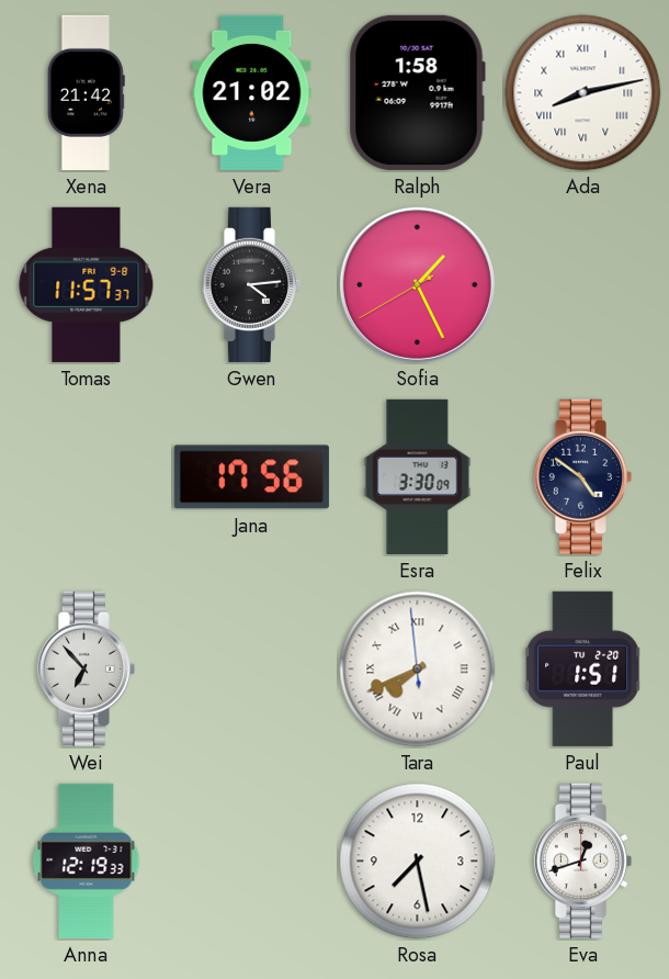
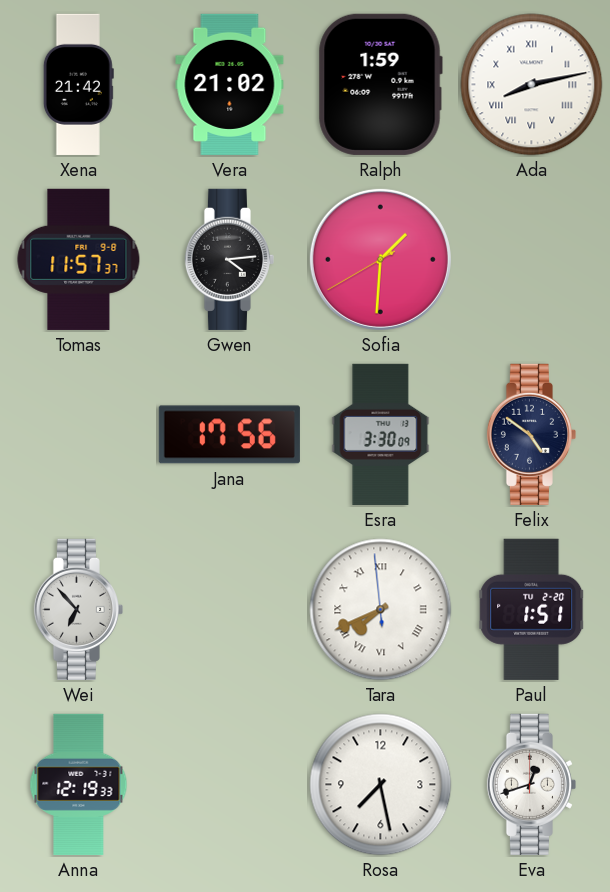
Ralph: 1:58 -> 1:59
Sofia: 1:25 -> 1:30
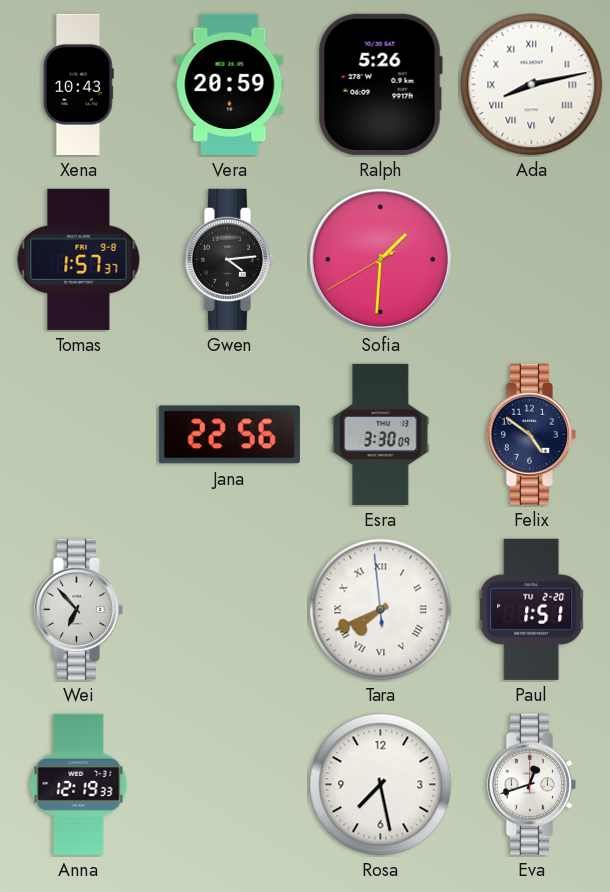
Xena: 21:42 -> 10:43
Vera: 21:02 -> 20:59
Ralph: 1:59 -> 5:26
Tomas: 11:57 -> 1:57
Jana: 17:56 -> 22:56
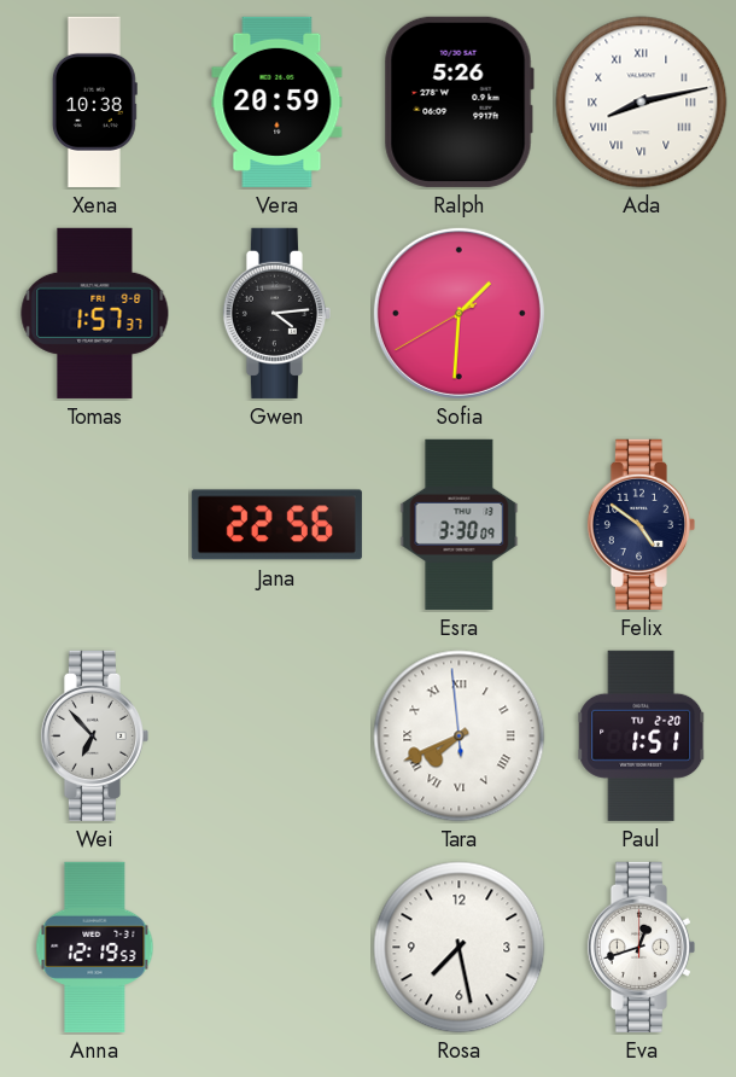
Xena: 10:43 -> 10:38
Anna: 12:19:33 -> 12:19:53
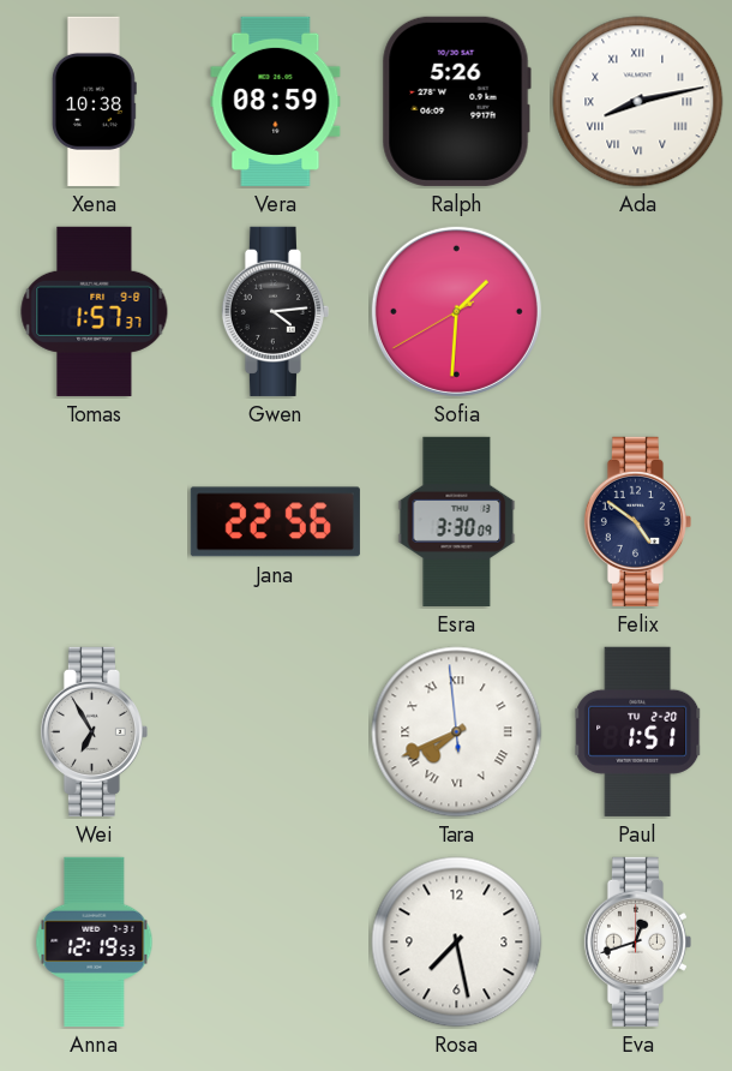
Vera: 20:59 -> 08:59
Wei: 6:53 -> 6:55
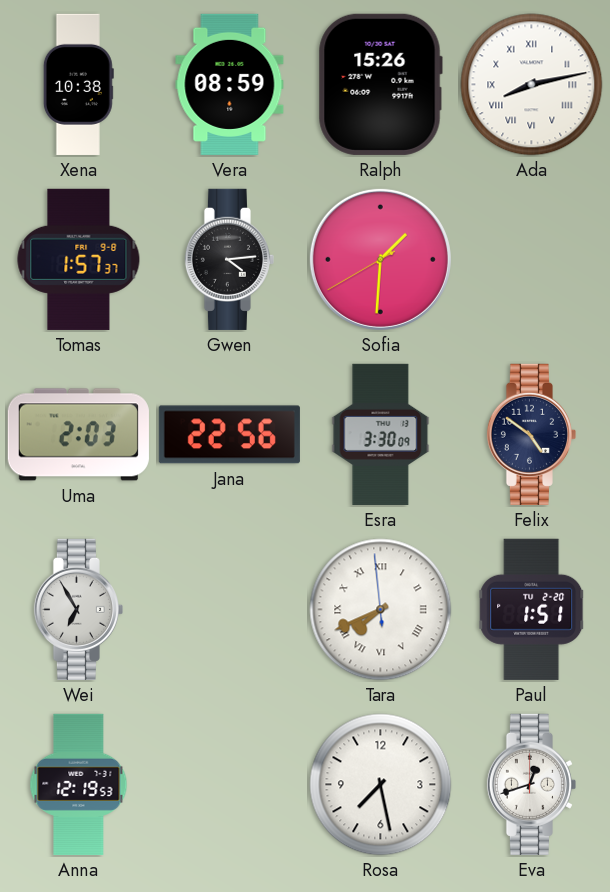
Ralph: 5:26 -> 15:26
Uma: none -> 2:03
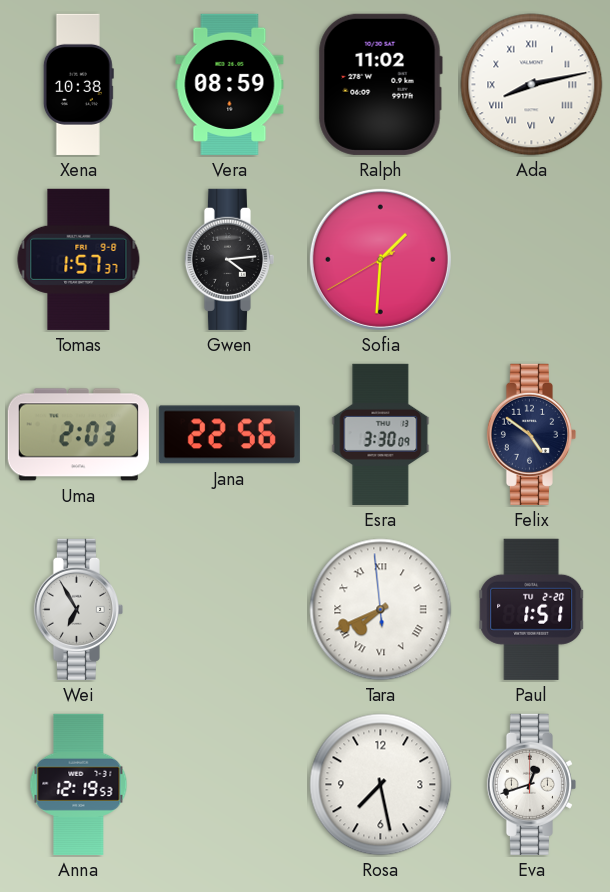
Ralph: 15:26 -> 11:02
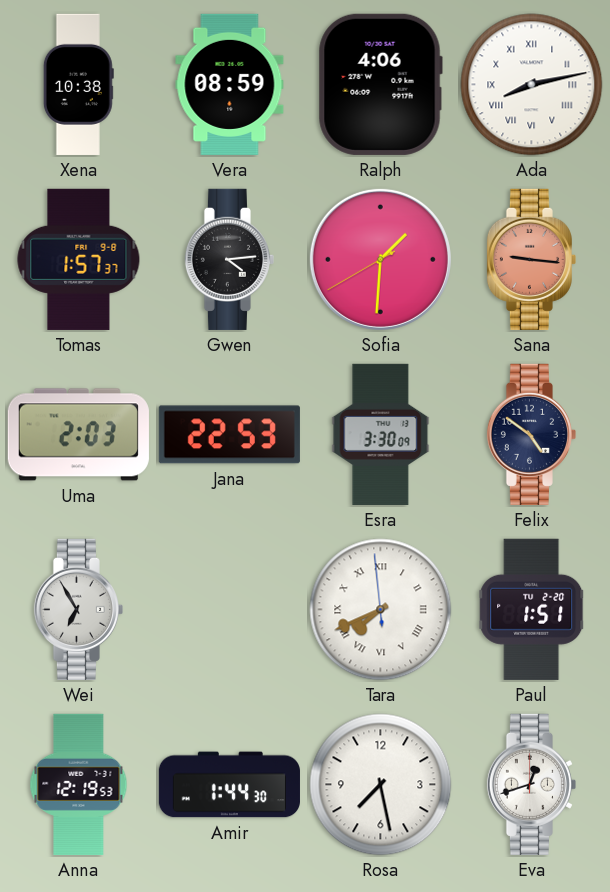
Ralph: 11:02 -> 4:06
Sana: none -> 9:16
Jana: 22:56 -> 22:53
Amir: none -> 1:44
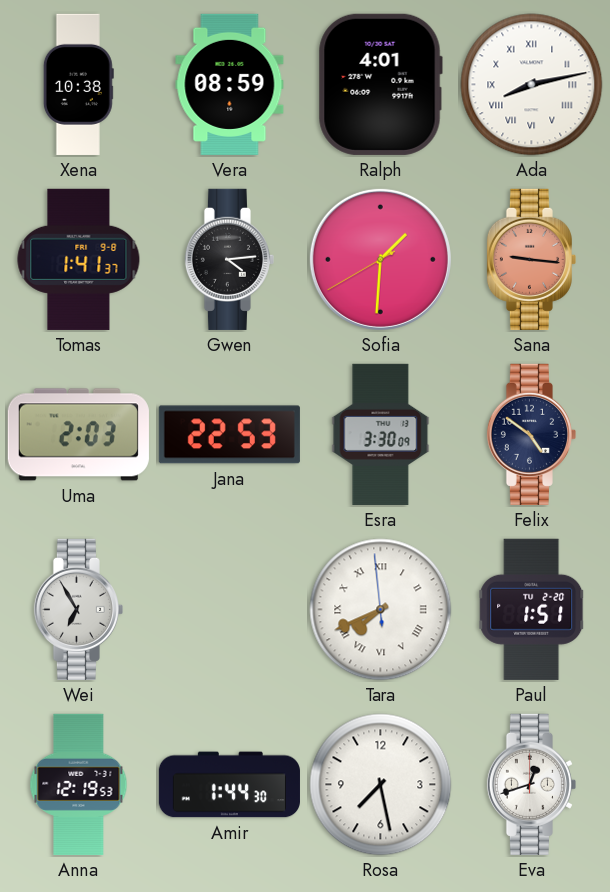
Ralph: 4:06 -> 4:01
Tomas: 1:57 -> 1:41
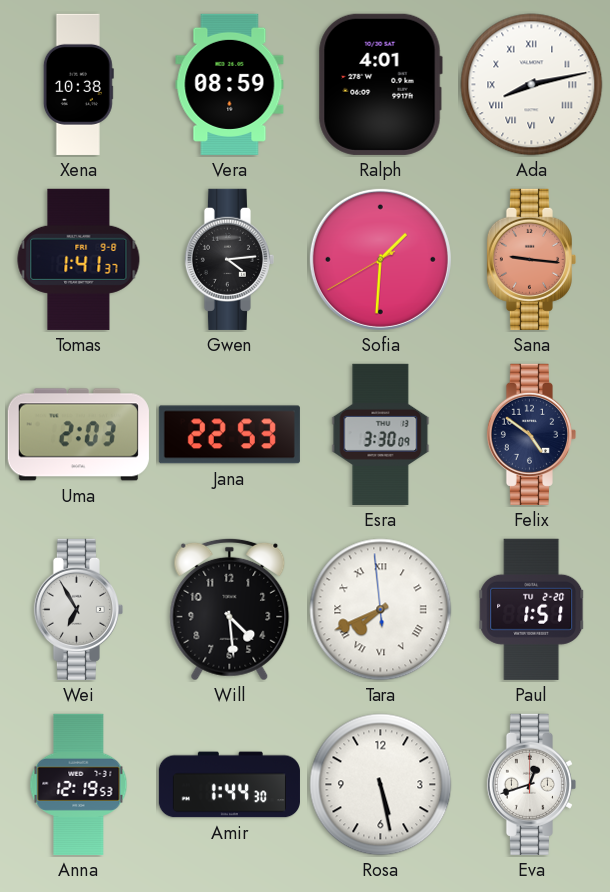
Will: none -> 4:29
Rosa: 7:28 -> 5:28
